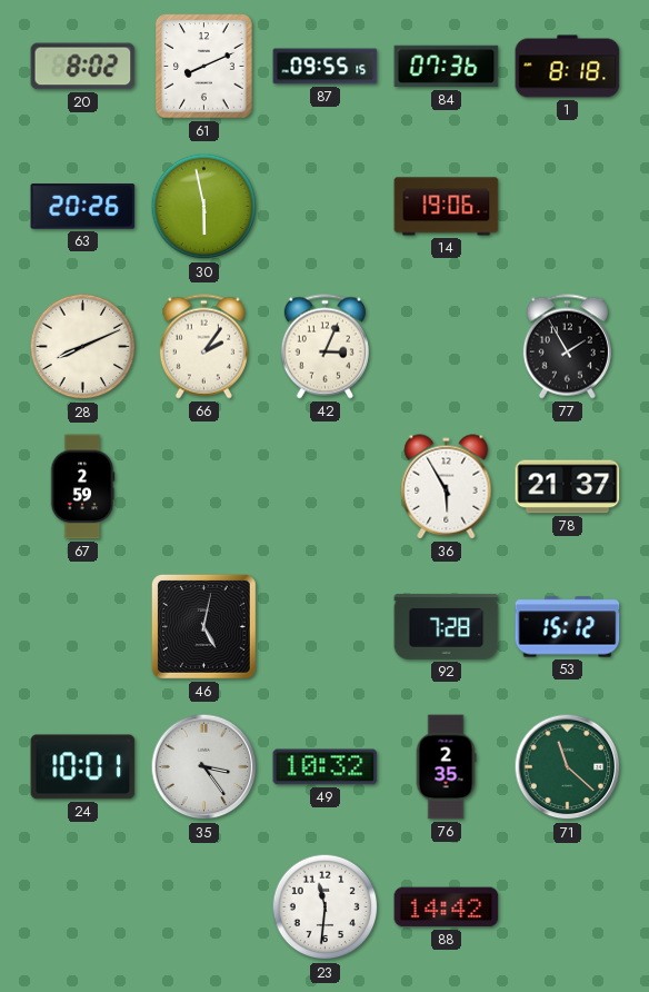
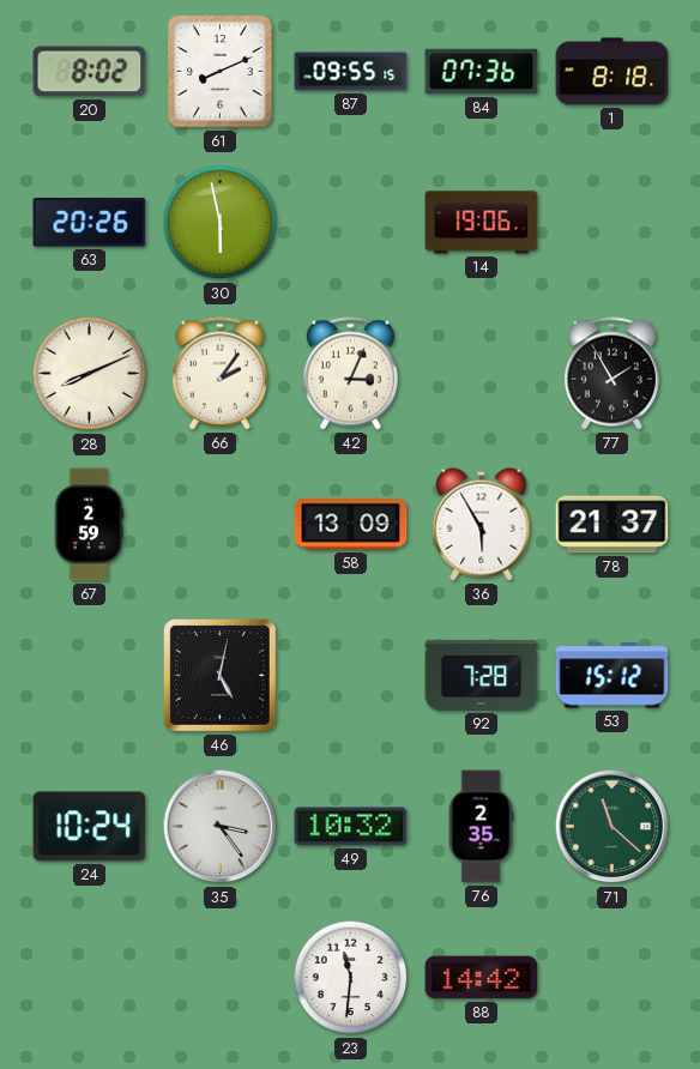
58: none -> 13:09
24: 10:01 -> 10:24
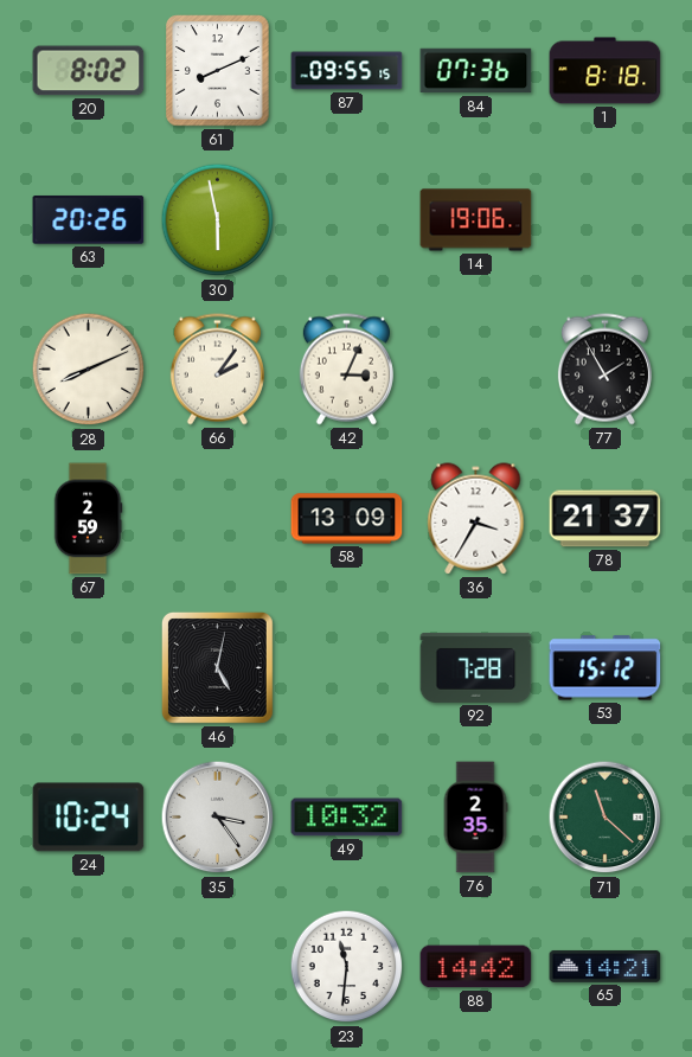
36: 5:55 -> 3:35
65: none -> 14:21
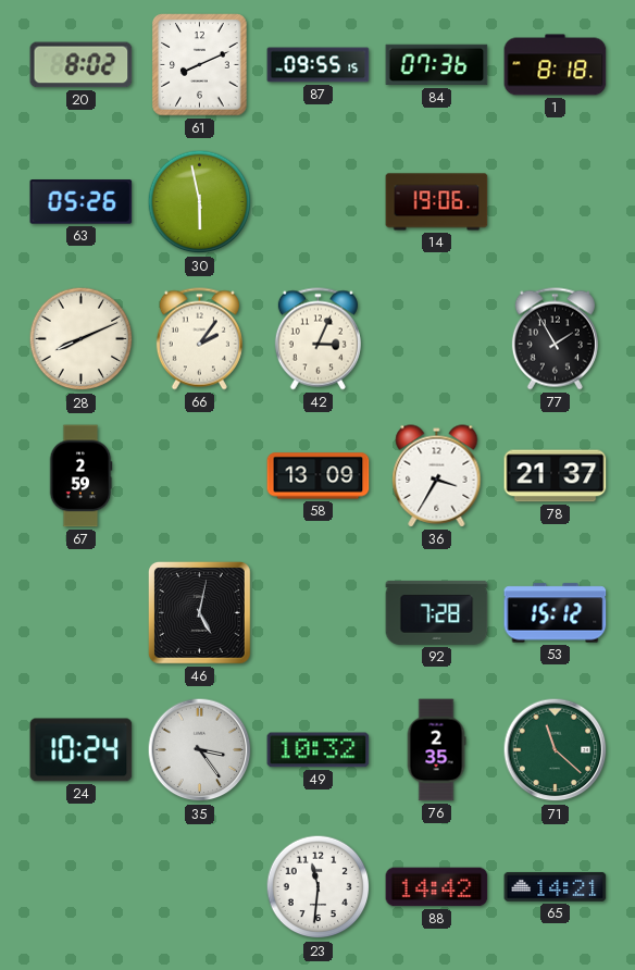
63: 20:26 -> 05:26
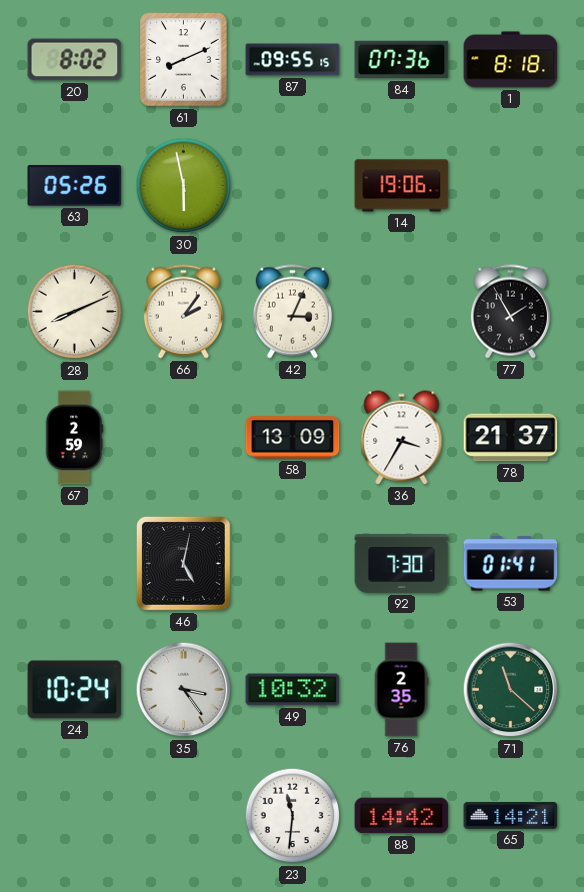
92: 7:28 -> 7:30
53: 15:12 -> 01:41
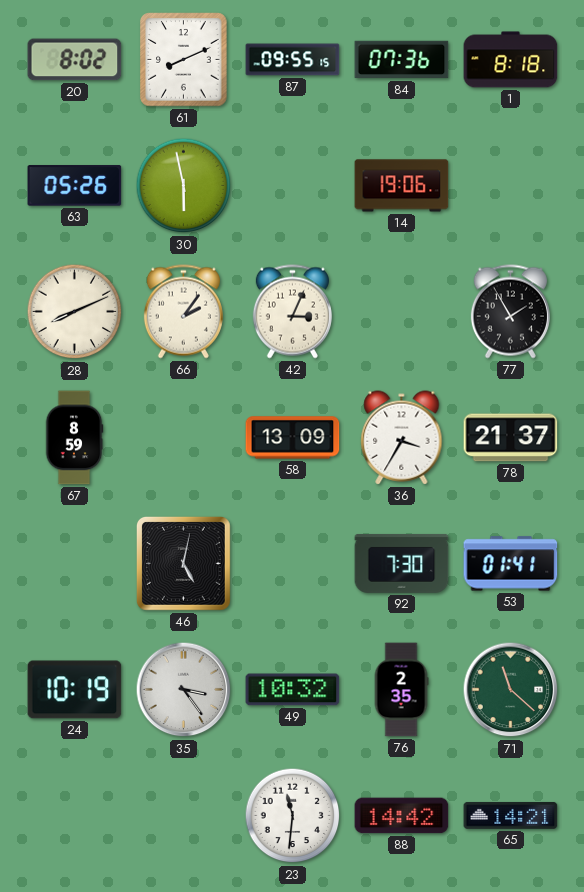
67: 2:59 -> 8:59
24: 10:24 -> 10:19
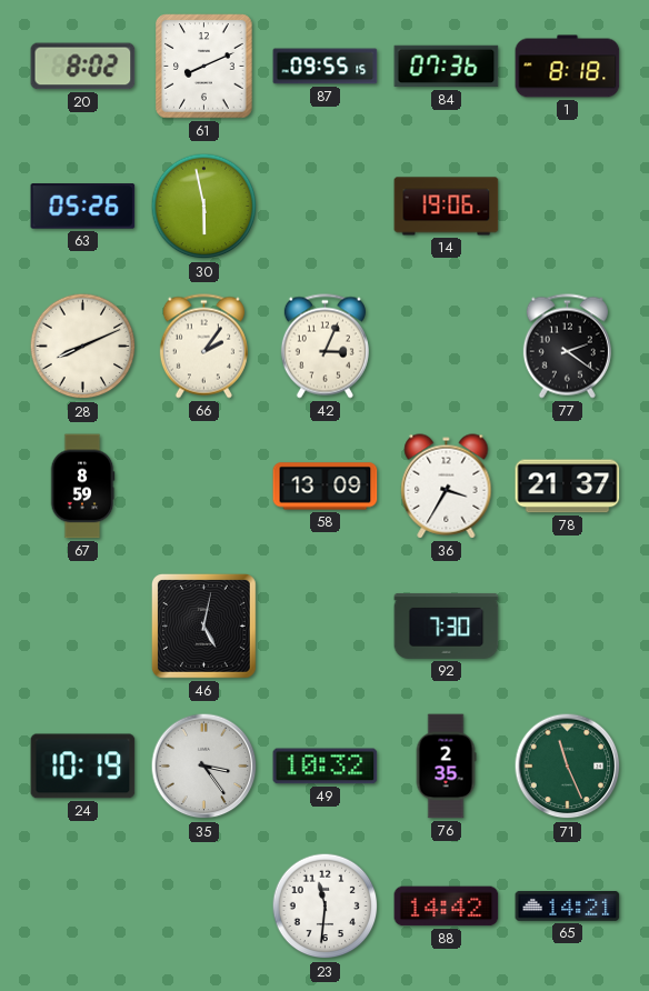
77: 1:55 -> 2:21
53: 01:41 -> none
71: 11:22 -> 11:26
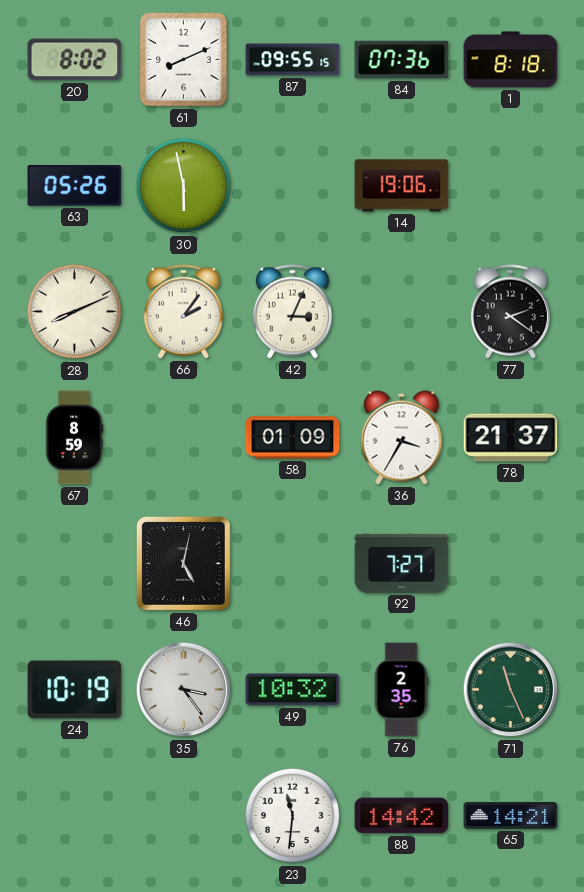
58: 13:09 -> 01:09
92: 7:30 -> 7:27
